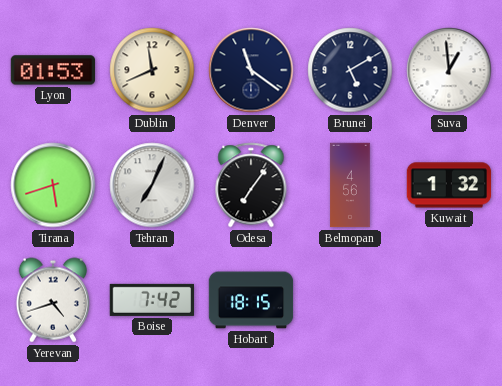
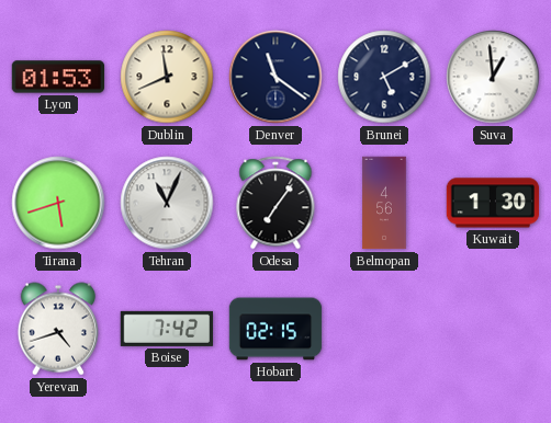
Tehran: 7:04 -> 11:04
Kuwait: 1:32 -> 1:30
Hobart: 18:15 -> 02:15
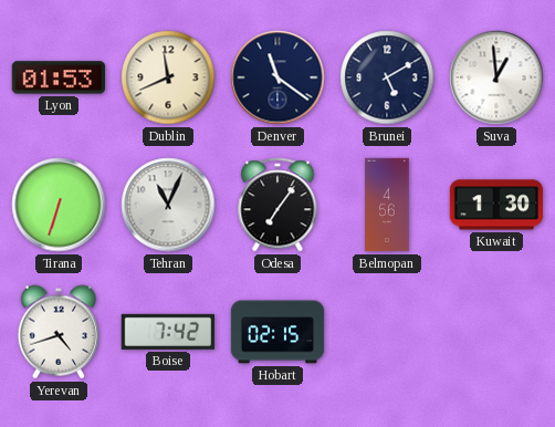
Tirana: 5:42 -> 6:33
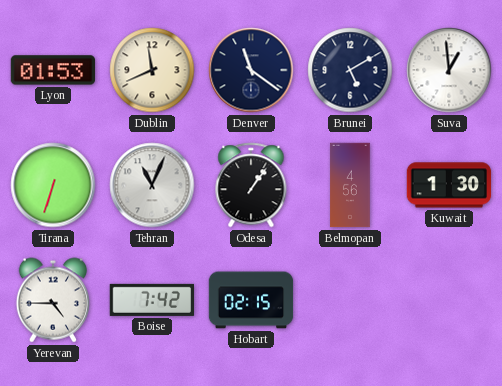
Odesa: 7:06 -> 1:06
Yerevan: 4:42 -> 4:45
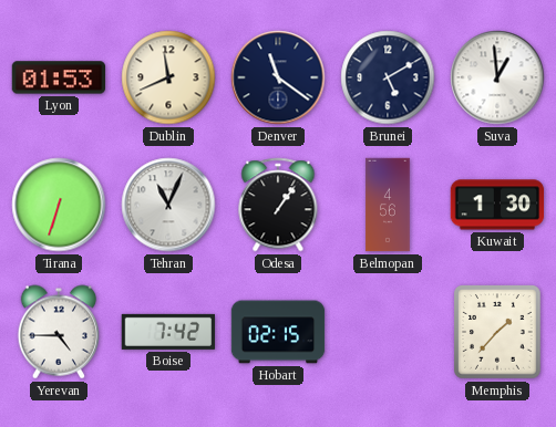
Memphis: none -> 1:37
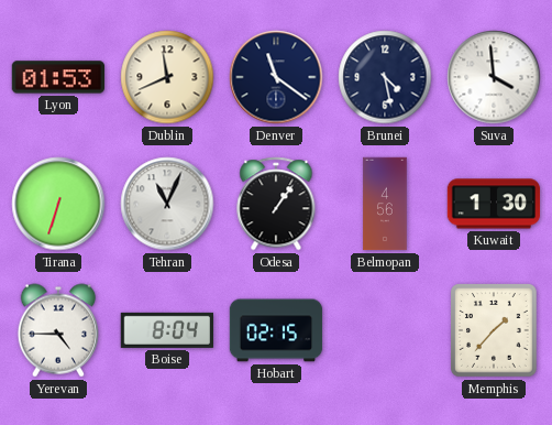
Brunei: 5:10 -> 4:28
Suva: 12:59 -> 3:59
Boise: 7:42 -> 8:04
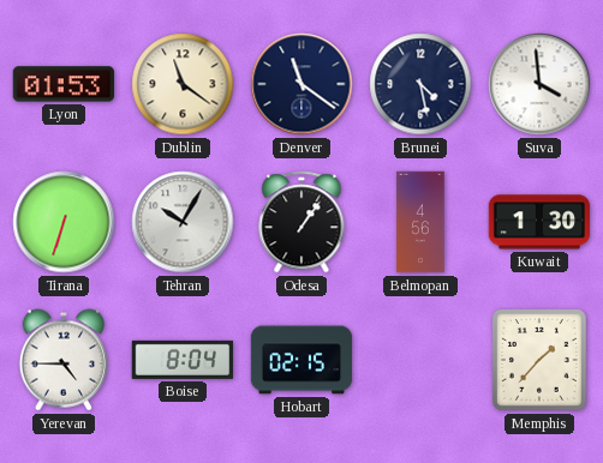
Dublin: 11:41 -> 11:21
Tehran: 11:04 -> 10:05
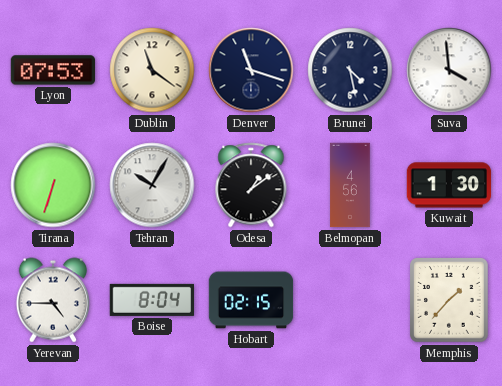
Lyon: 01:53 -> 07:53
Denver: 11:21 -> 11:18
Odesa: 1:06 -> 1:09
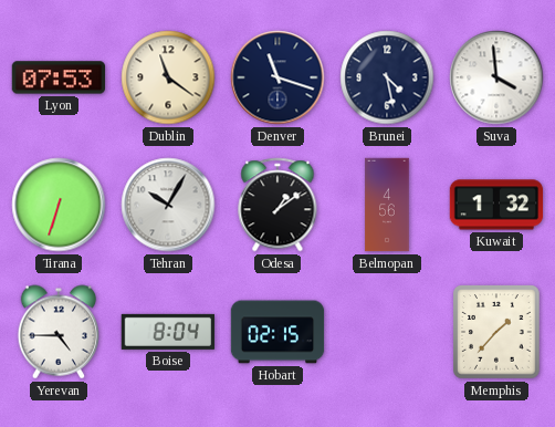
Kuwait: 1:30 -> 1:32
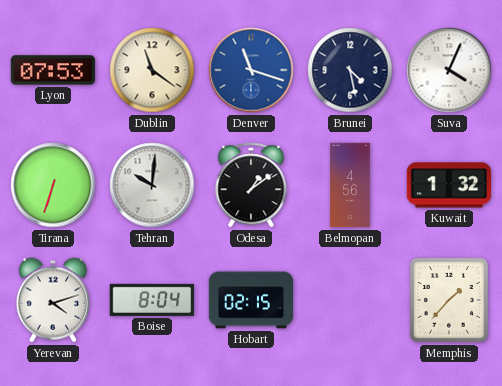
Denver dial: navy -> blue
Suva: 3:59 -> 4:04
Tehran: 10:05 -> 10:01
Yerevan: 4:45 -> 4:12
